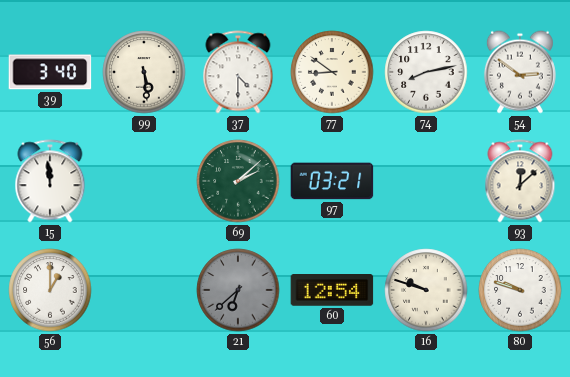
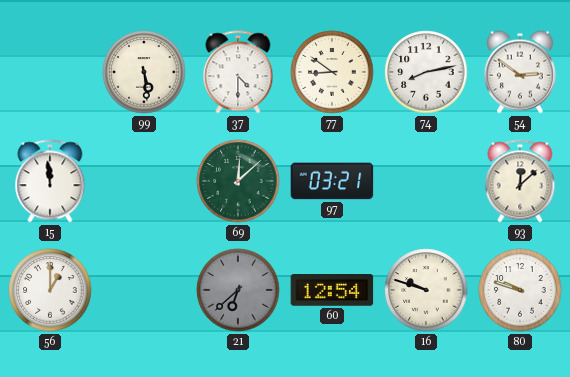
39: 3:40 -> none
69: 2:08 -> 12:08
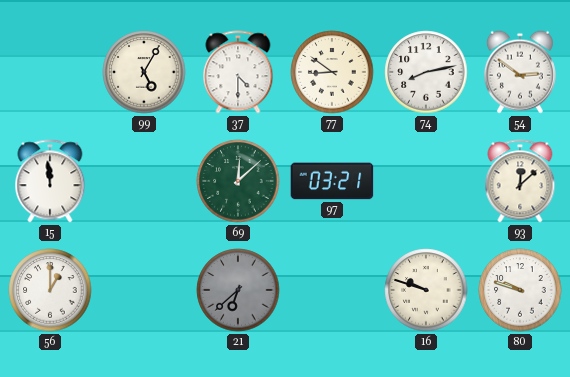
99: 5:29 -> 5:05
60: 12:54 -> none
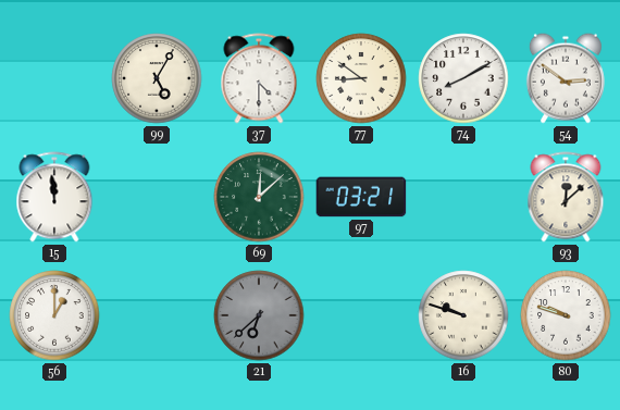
74: 8:13 -> 8:10
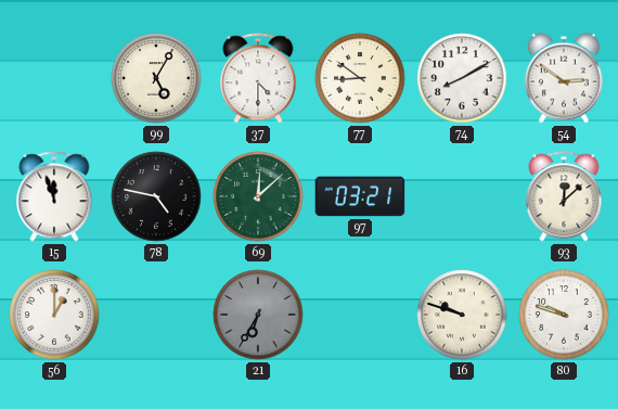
15: 11:59 -> 11:57
78: none -> 4:47
21: 6:38 -> 6:35
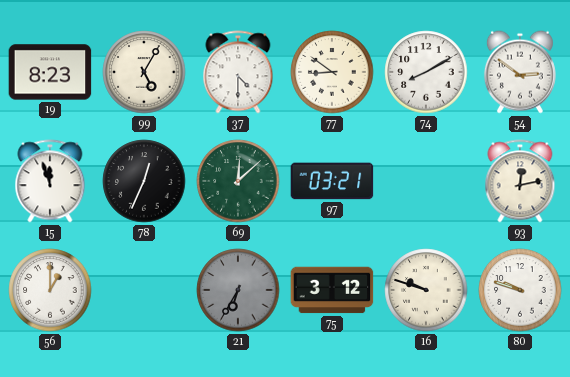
19: none -> 8:23
78: 4:47 -> 12:34
93: 12:08 -> 12:13
75: none -> 3:12
